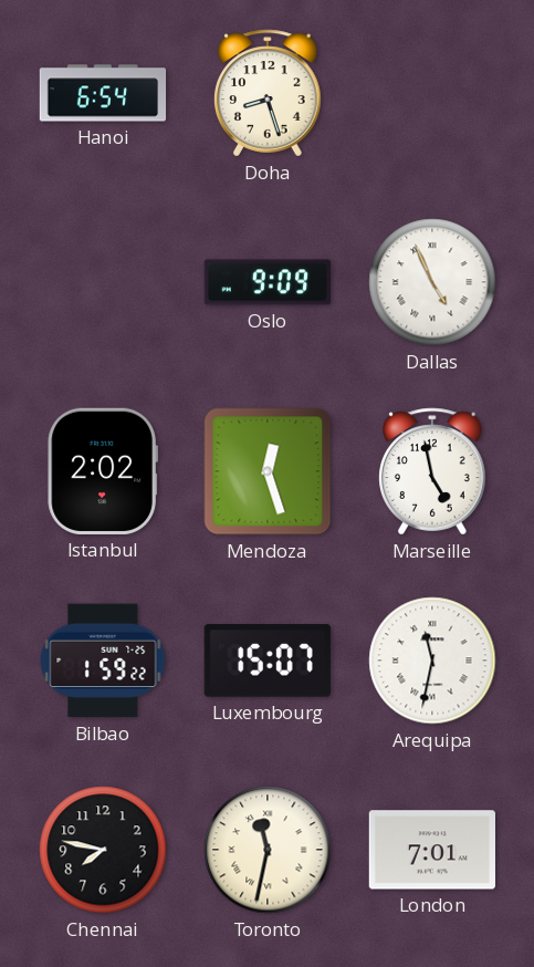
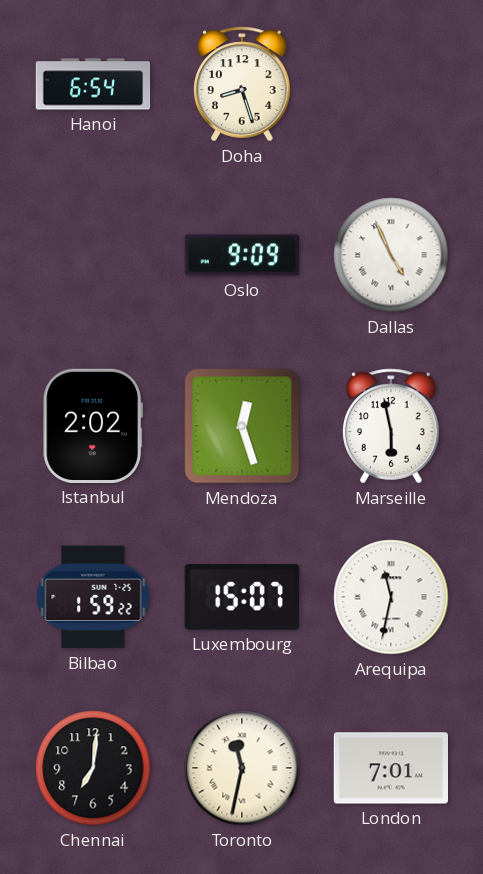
Marseille: 4:58 -> 5:58
Chennai: 7:47 -> 7:01
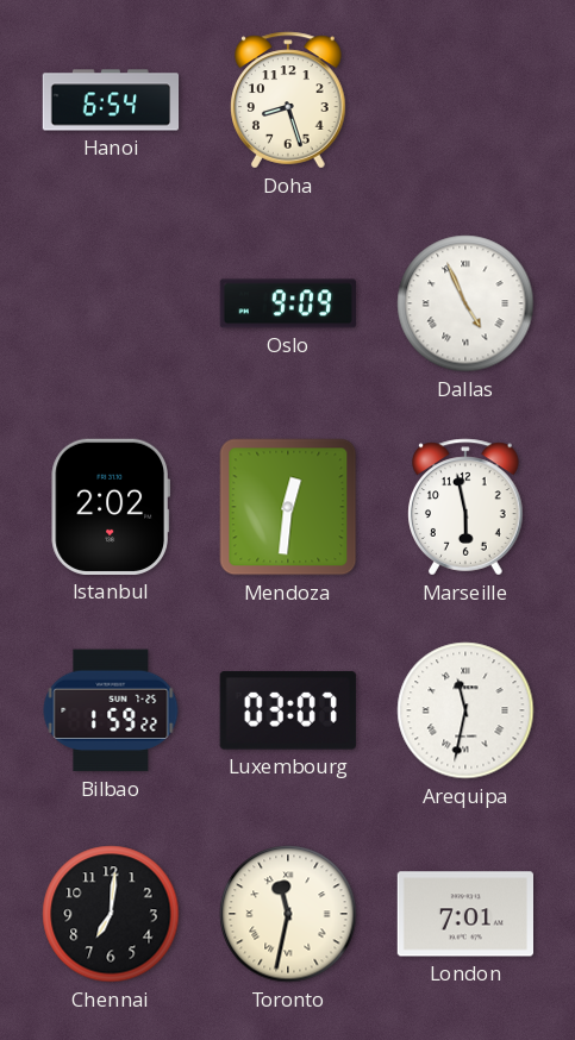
Mendoza: 12:27 -> 12:31
Luxembourg: 15:07 -> 03:07
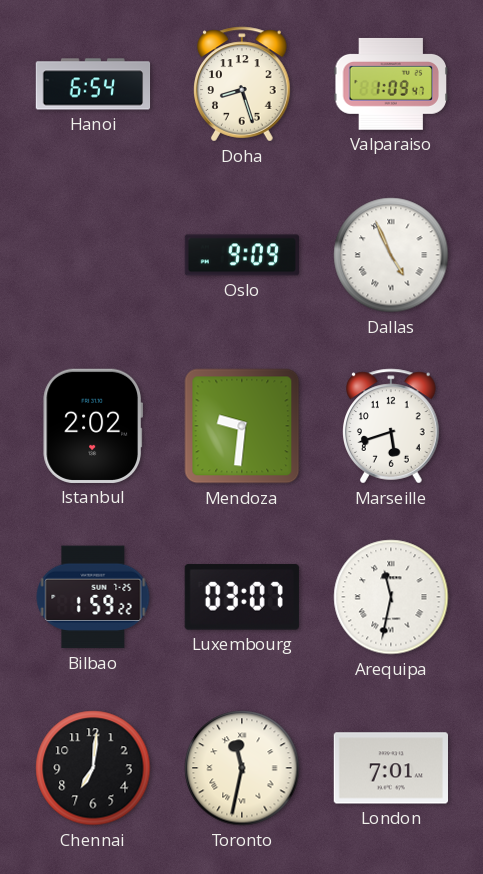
Valparaiso: none -> 1:09
Mendoza: 12:31 -> 9:31
Marseille: 5:58 -> 5:42
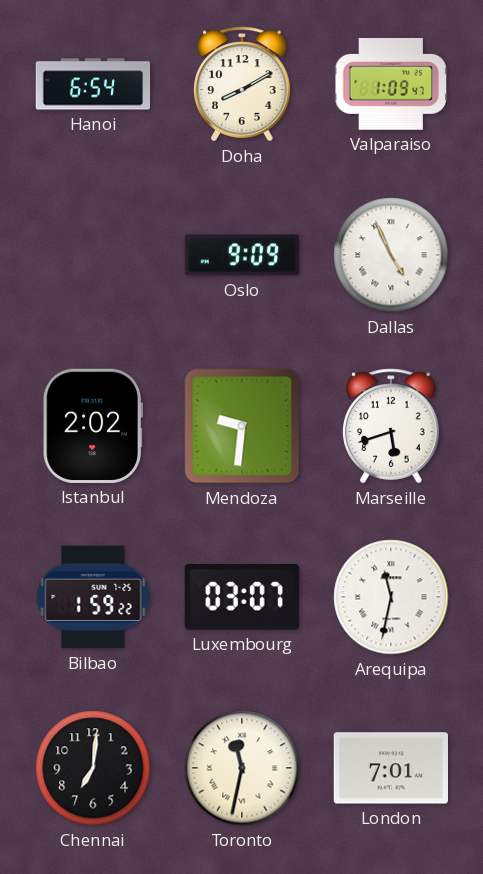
Doha: 8:27 -> 8:10
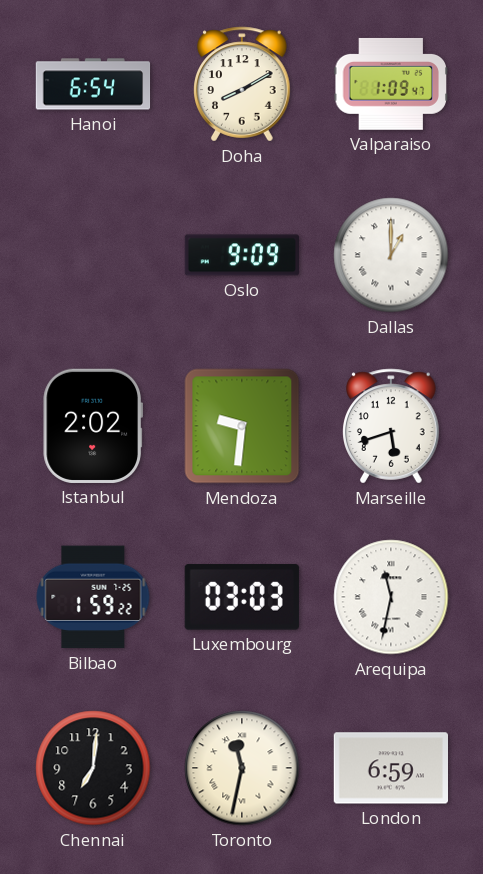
Dallas: 4:56 -> 1:00
Luxembourg: 03:07 -> 03:03
London: 7:01 -> 6:59
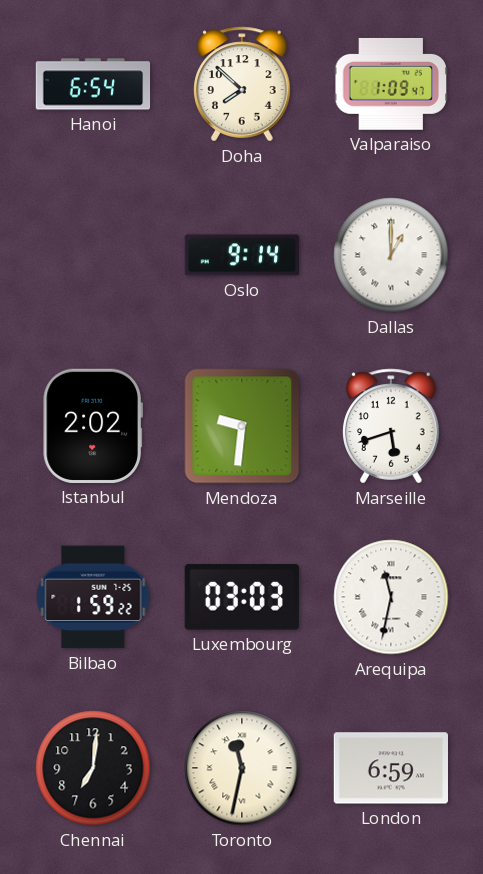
Doha: 8:10 -> 7:52
Oslo: 9:09 -> 9:14
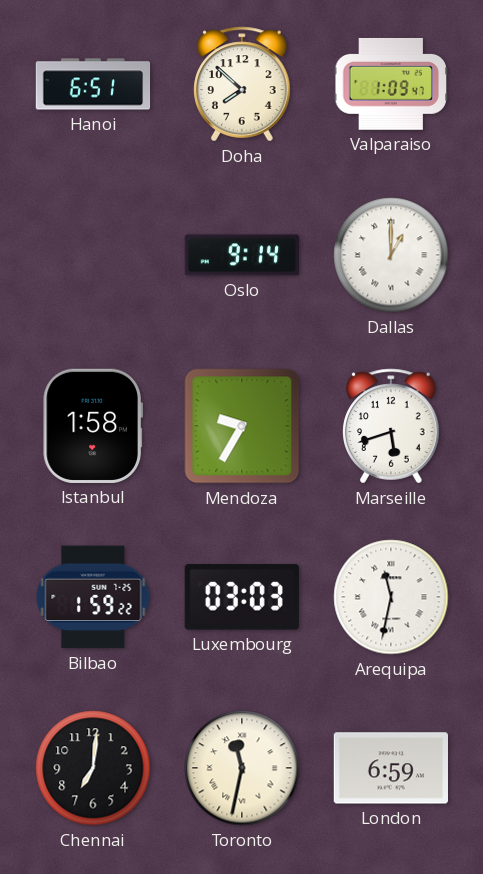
Hanoi: 6:54 -> 6:51
Istanbul: 2:02 -> 1:58
Mendoza: 9:31 -> 9:35
